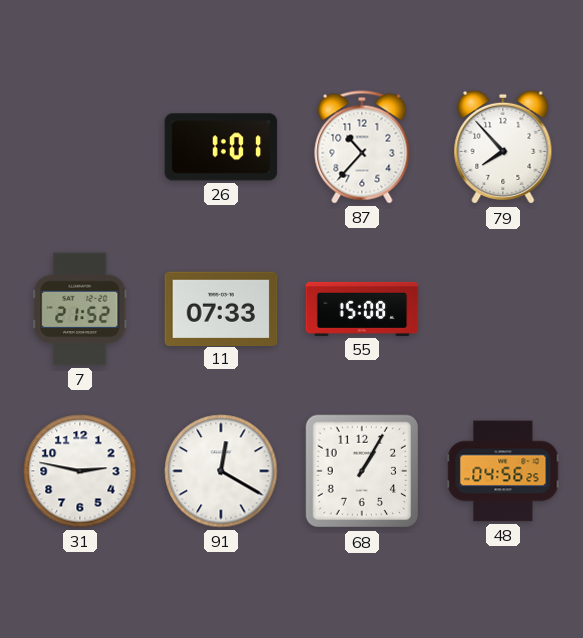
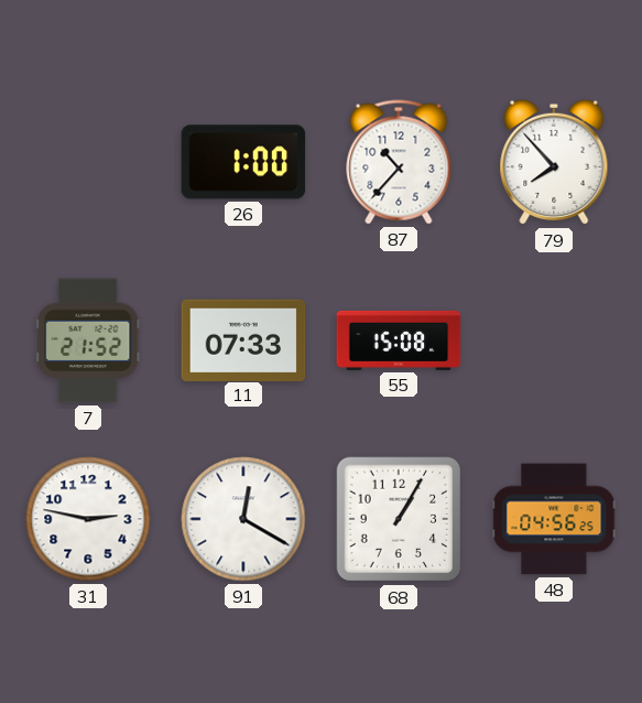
26: 1:01 -> 1:00
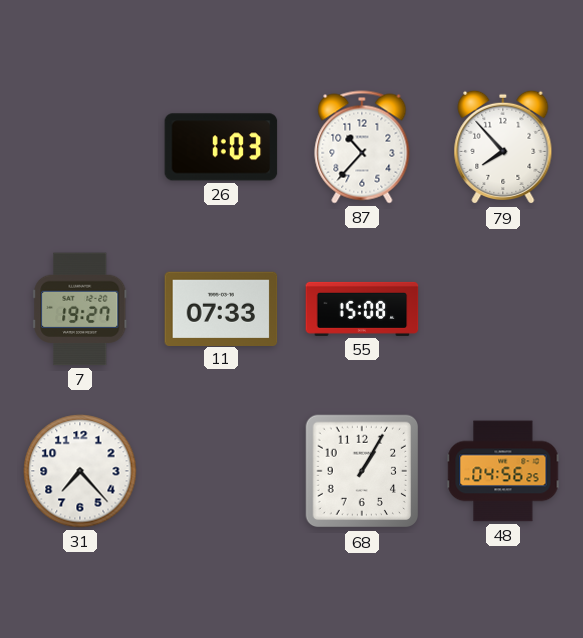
26: 1:00 -> 1:03
7: 21:52 -> 19:27
31: 2:47 -> 7:23
91: 12:20 -> none
